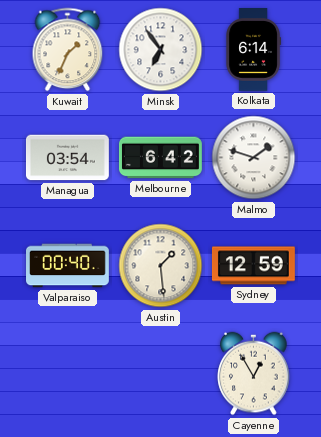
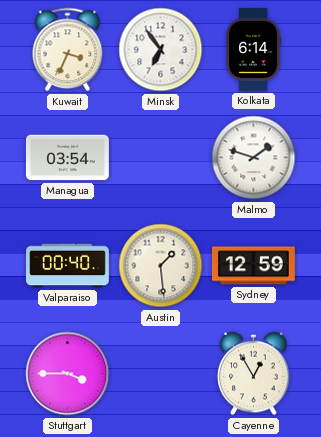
Kuwait: 1:34 -> 3:34
Melbourne: 6:42 -> none
Stuttgart: none -> 3:45
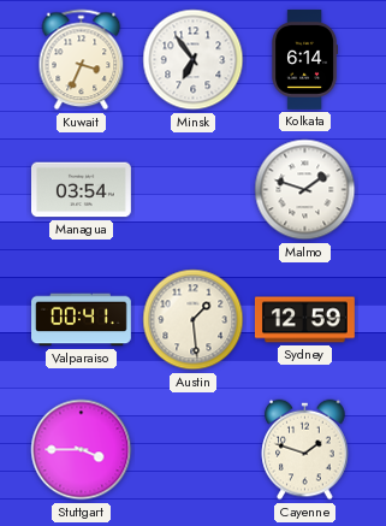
Valparaiso: 00:40 -> 00:41
Cayenne: 12:55 -> 1:48
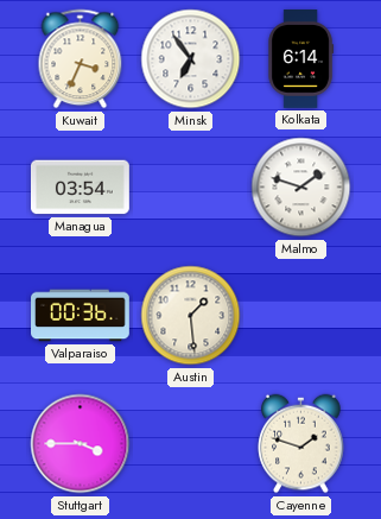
Valparaiso: 00:41 -> 00:36
Sydney: 12:59 -> none
